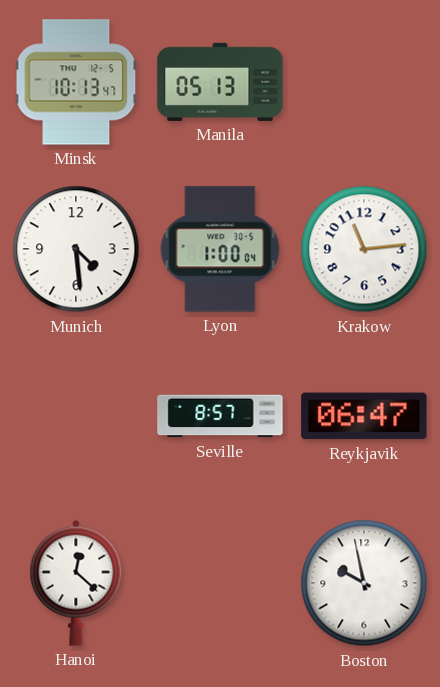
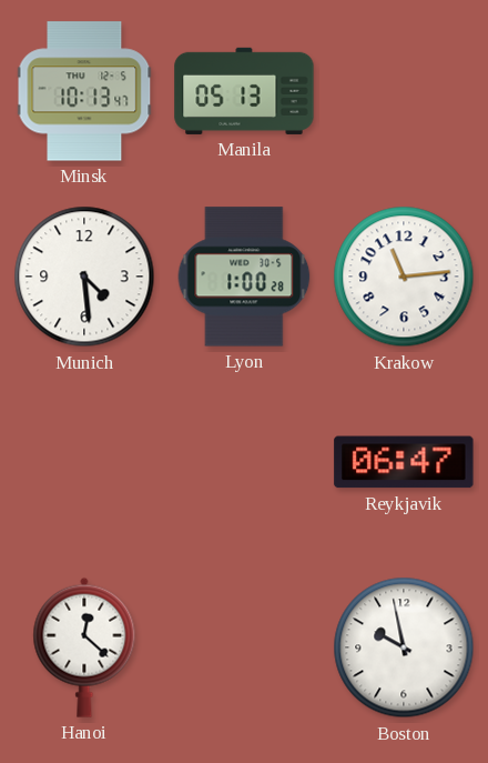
Lyon: 1:00:04 -> 1:00:28
Seville: 8:57 -> none
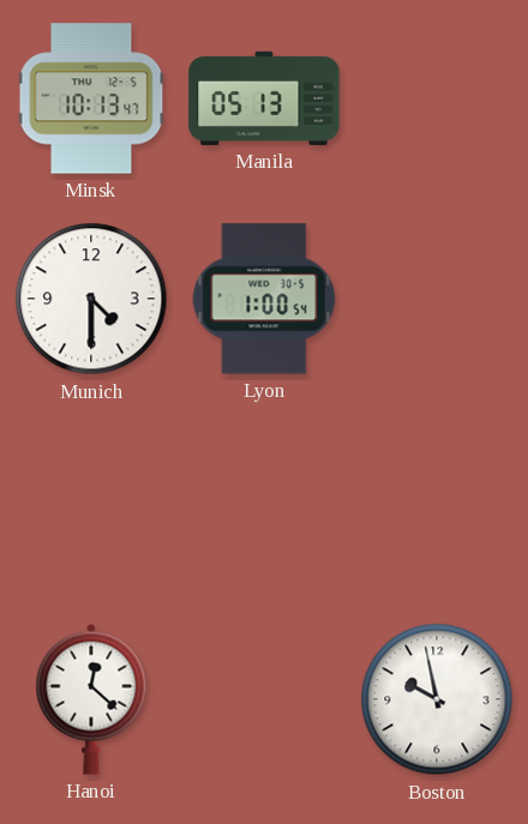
Munich: 4:29 -> 4:30
Lyon: 1:00:28 -> 1:00:54
Krakow: 11:14 -> none
Reykjavik: 06:47 -> none
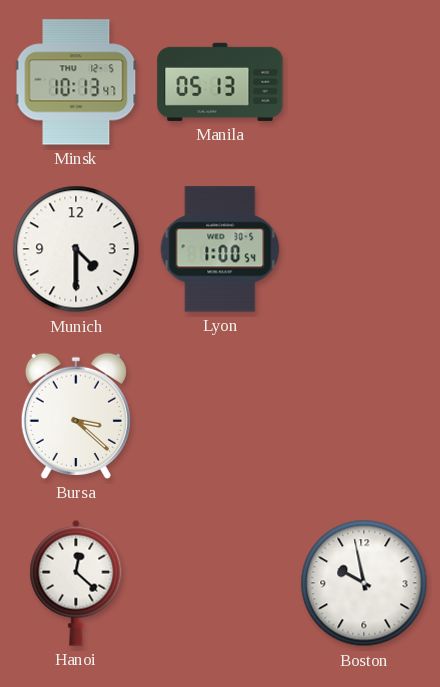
Bursa: none -> 3:22
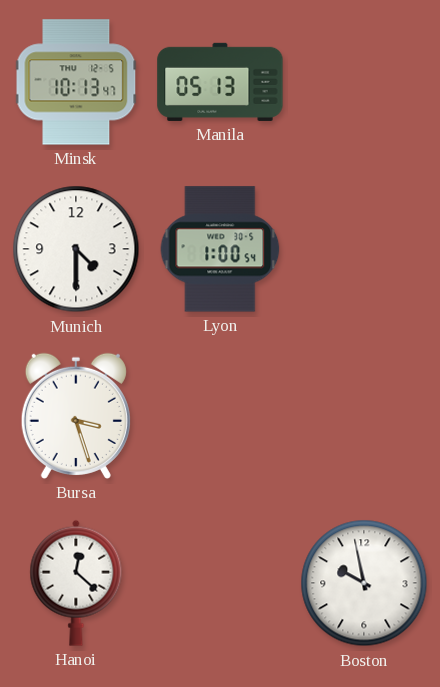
Bursa: 3:22 -> 3:27
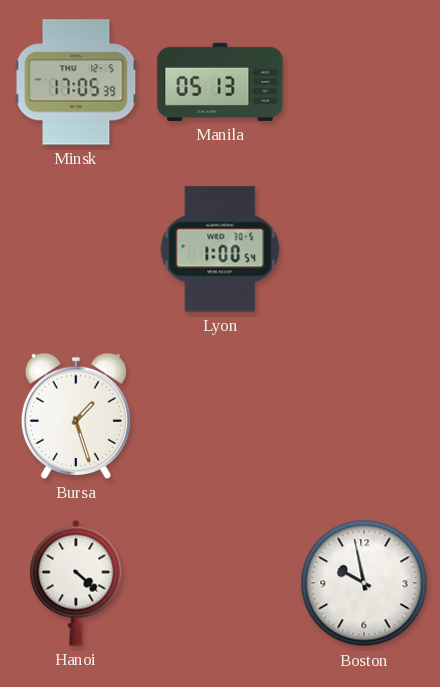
Minsk: 10:13 -> 17:05
Munich: 4:30 -> none
Bursa: 3:27 -> 1:27
Hanoi: 12:22 -> 4:22
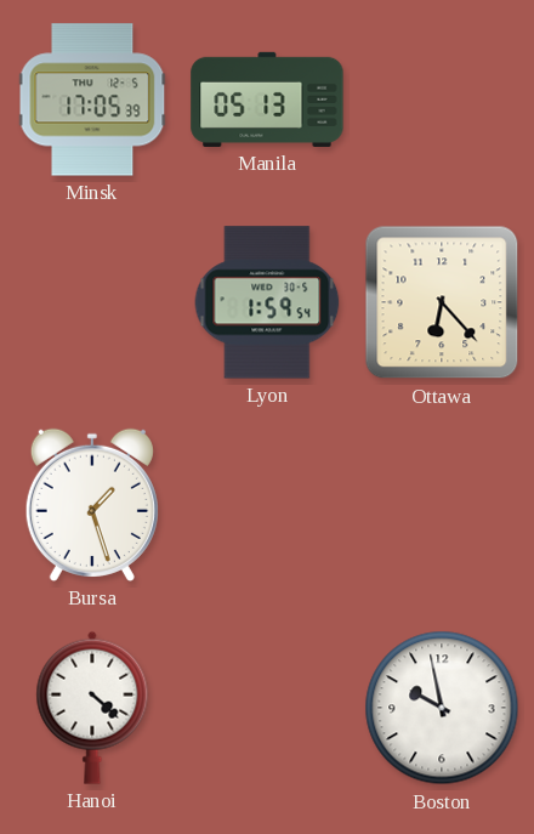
Lyon: 1:00 -> 1:59
Ottawa: none -> 6:23
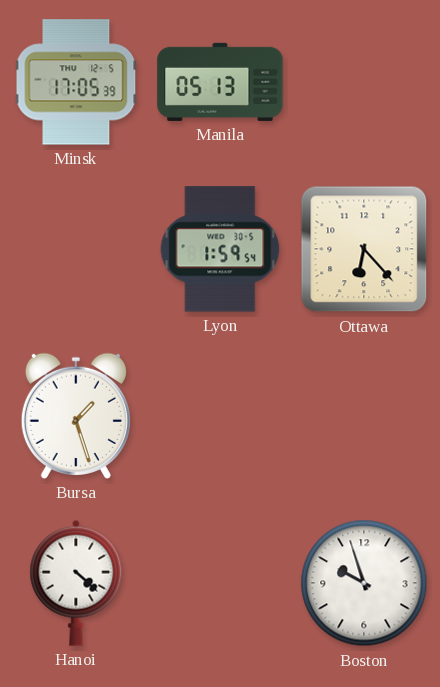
Boston: 9:58 -> 9:57
